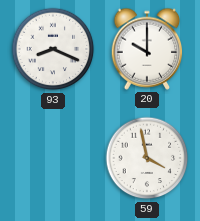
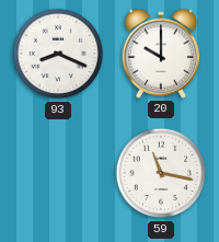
59: 3:58 -> 11:17
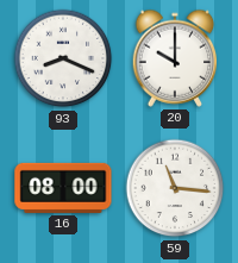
16: none -> 08:00
59: 11:17 -> 11:16
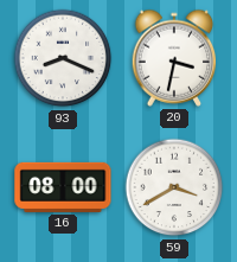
20: 10:00 -> 3:32
59: 11:16 -> 3:40
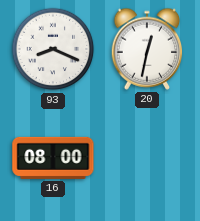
20: 3:32 -> 12:32
59: 3:40 -> none
